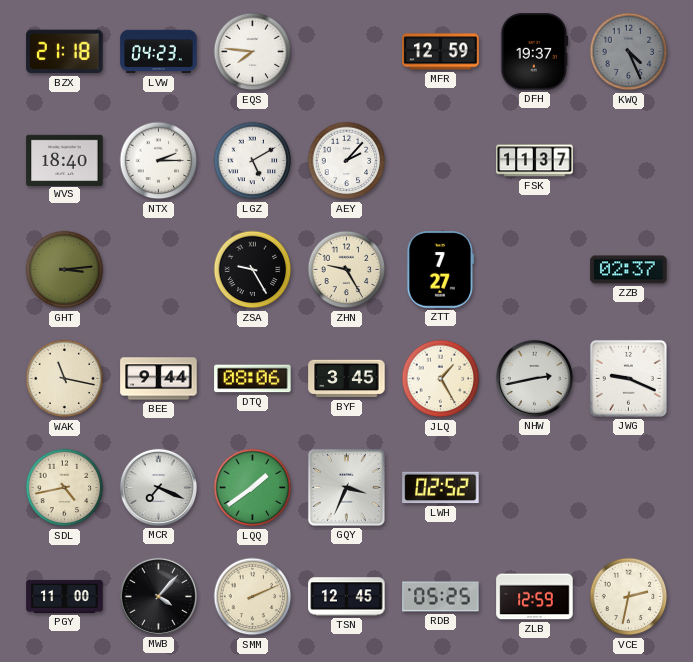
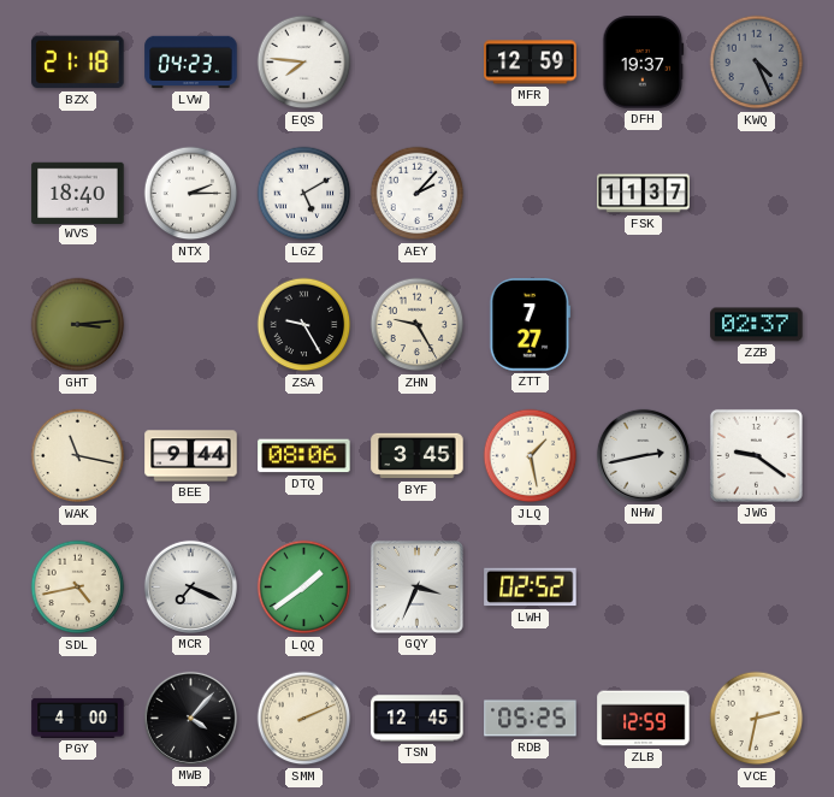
JLQ: 1:25 -> 1:28
JWG: 9:19 -> 9:21
PGY: 11:00 -> 4:00
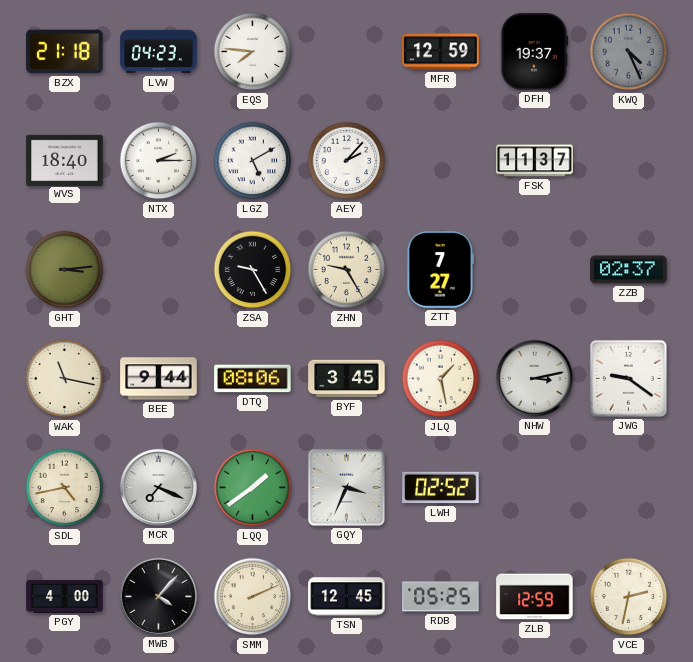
NHW: 2:43 -> 3:13
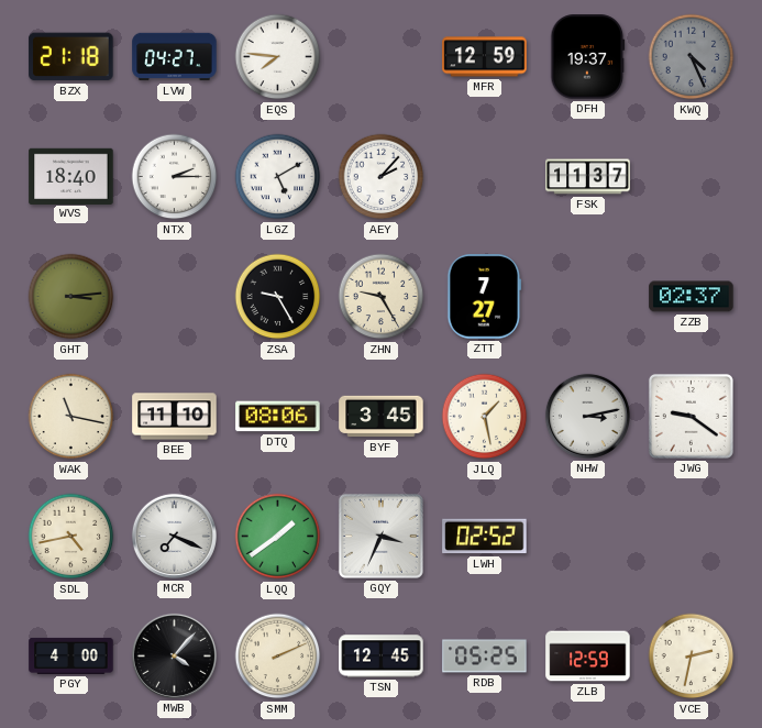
LVW: 04:23 -> 04:27
BEE: 9:44 -> 11:10
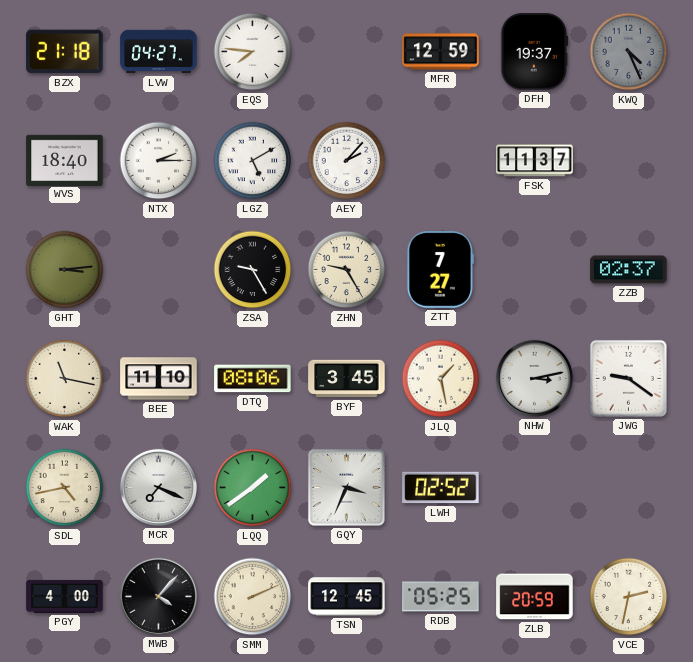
ZLB: 12:59 -> 20:59
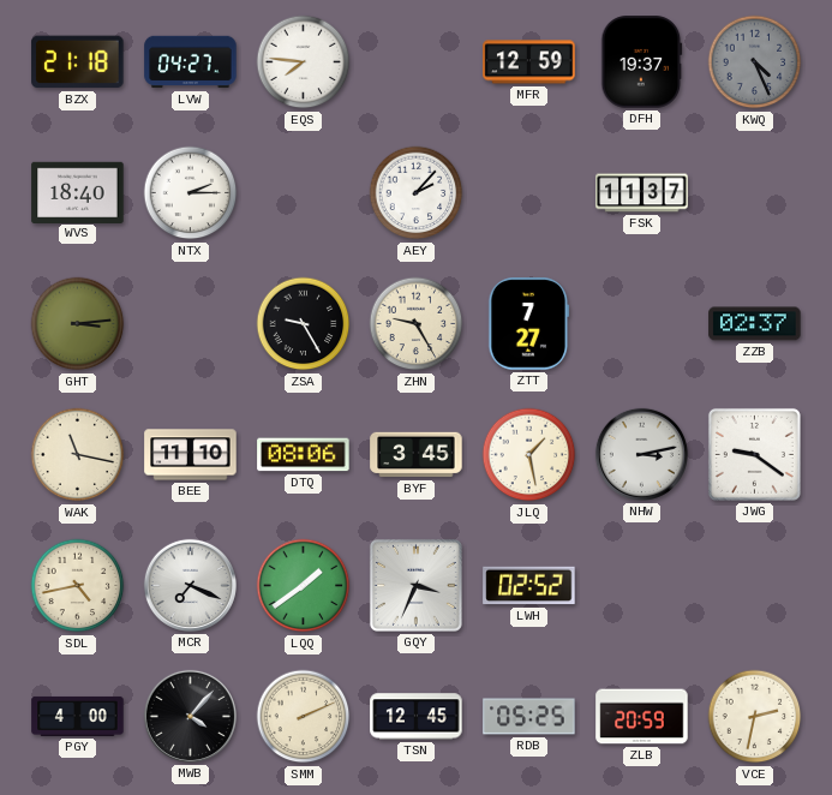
LGZ: 5:10 -> none
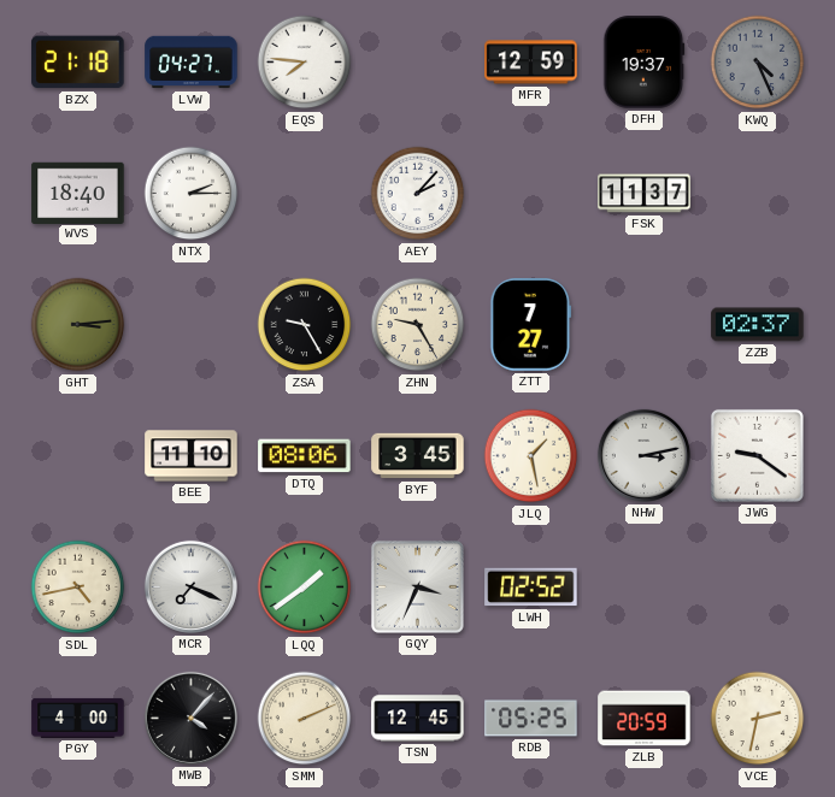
WAK: 11:17 -> none
